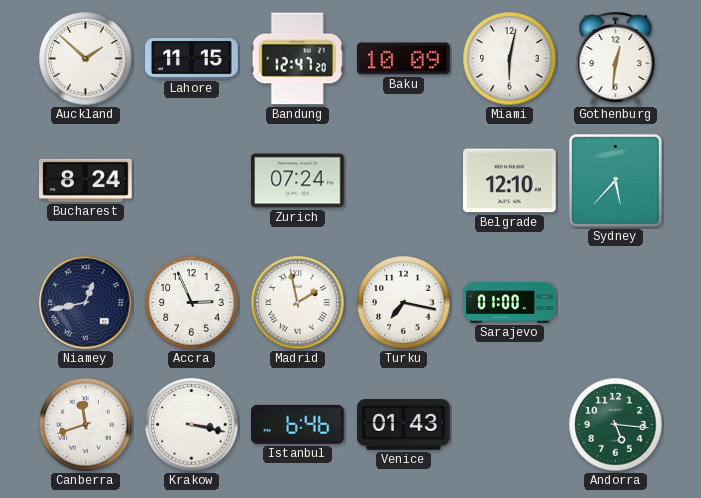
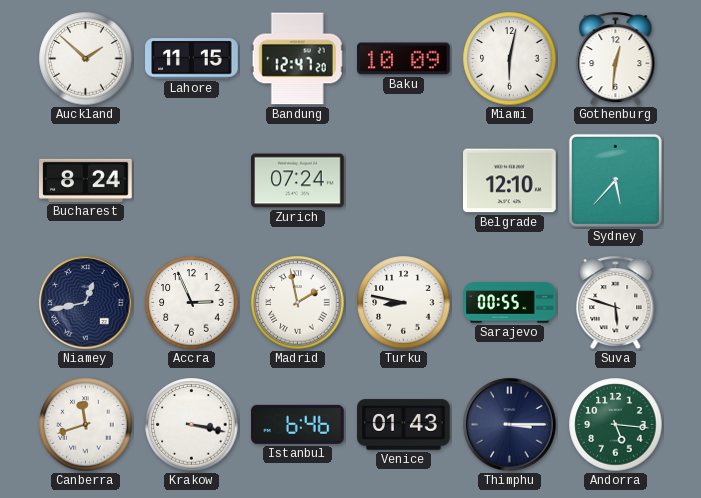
Turku: 7:17 -> 8:47
Sarajevo: 01:00 -> 00:55
Suva: none -> 5:48
Thimphu: none -> 3:15
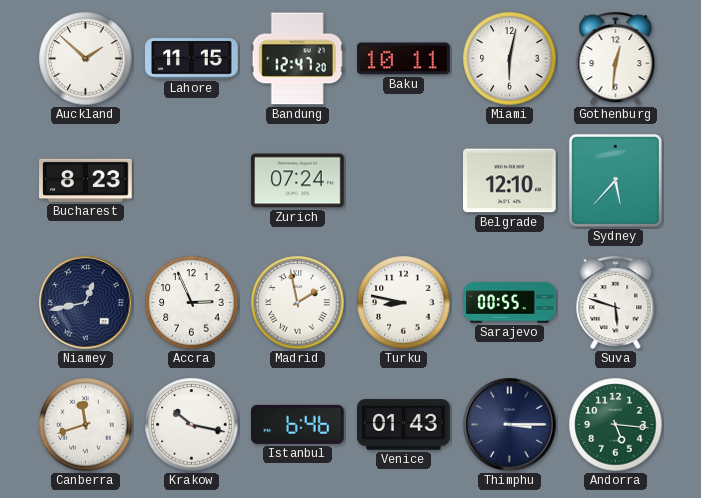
Baku: 10:09 -> 10:11
Bucharest: 8:24 -> 8:23
Krakow: 3:17 -> 10:17
